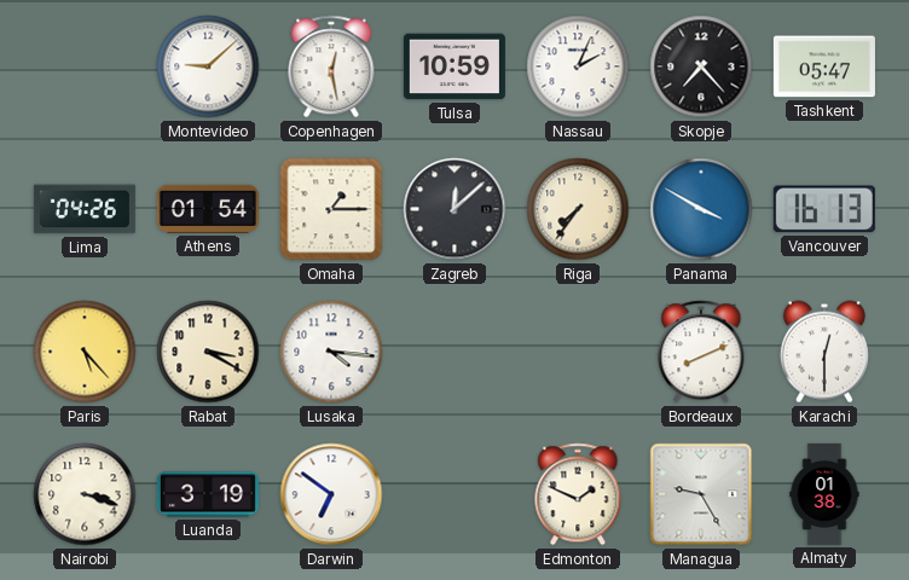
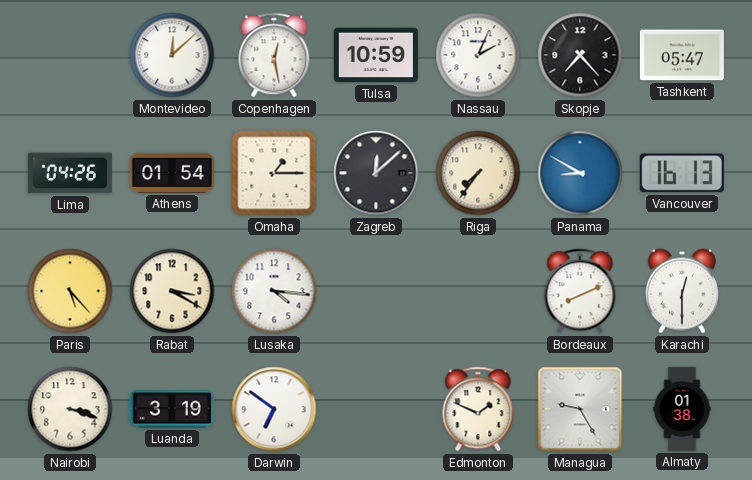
Montevideo: 9:08 -> 12:08
Panama: 3:50 -> 8:50
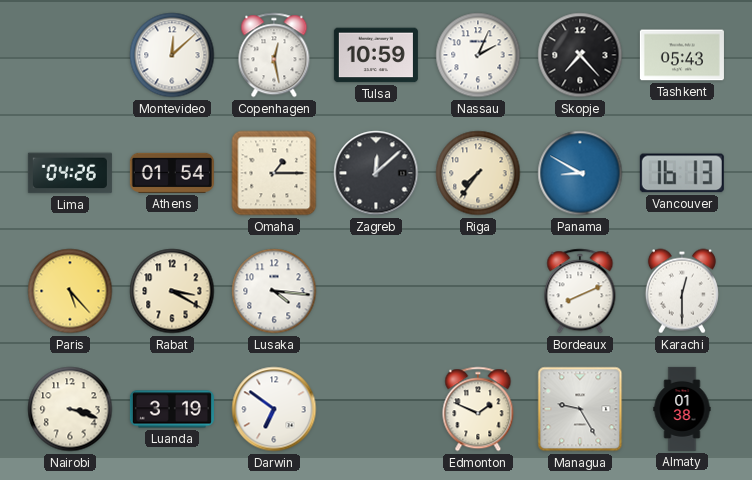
Tashkent: 05:47 -> 05:43
